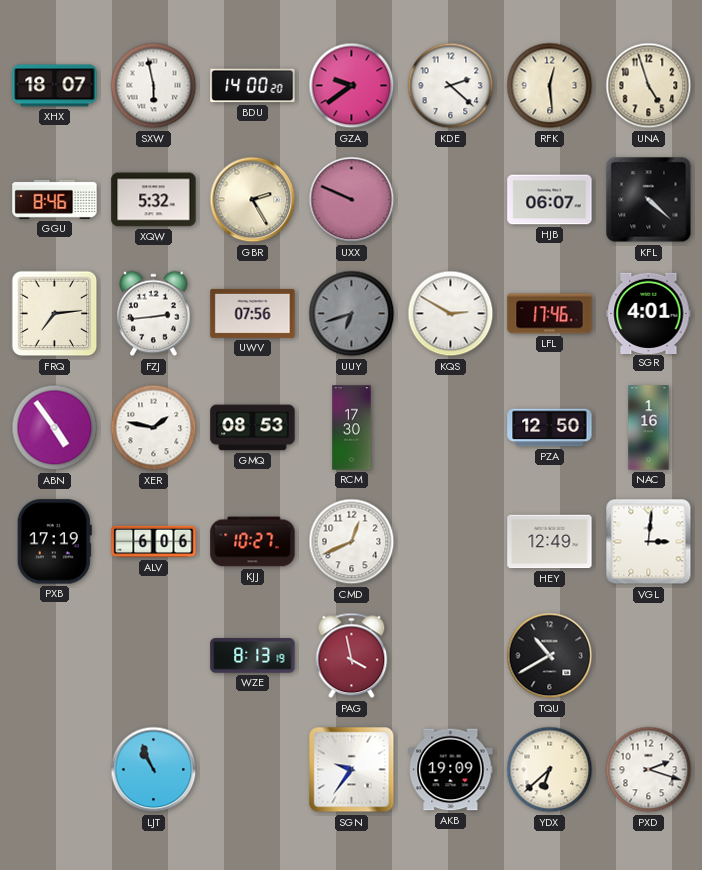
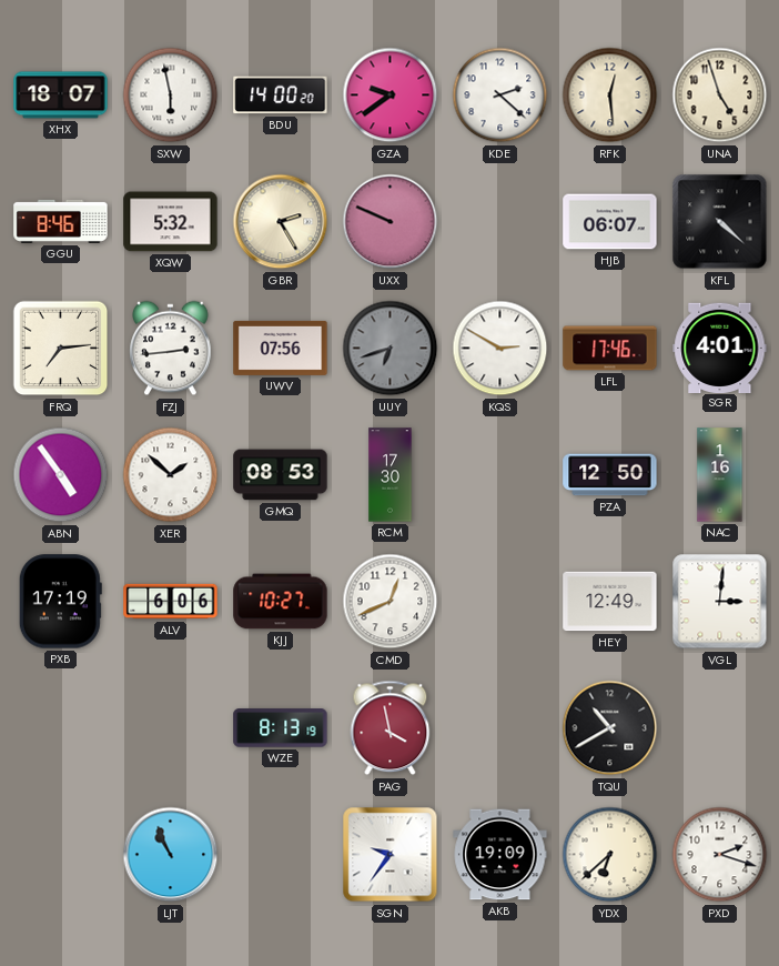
XER: 1:47 -> 1:52
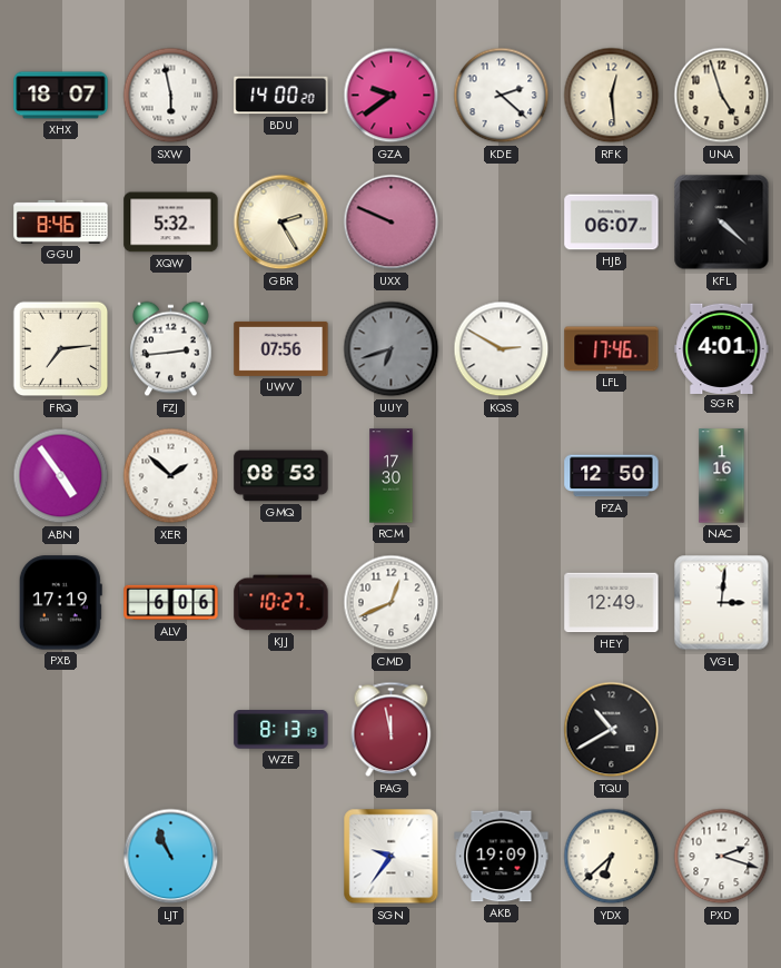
PAG: 3:58 -> 11:58
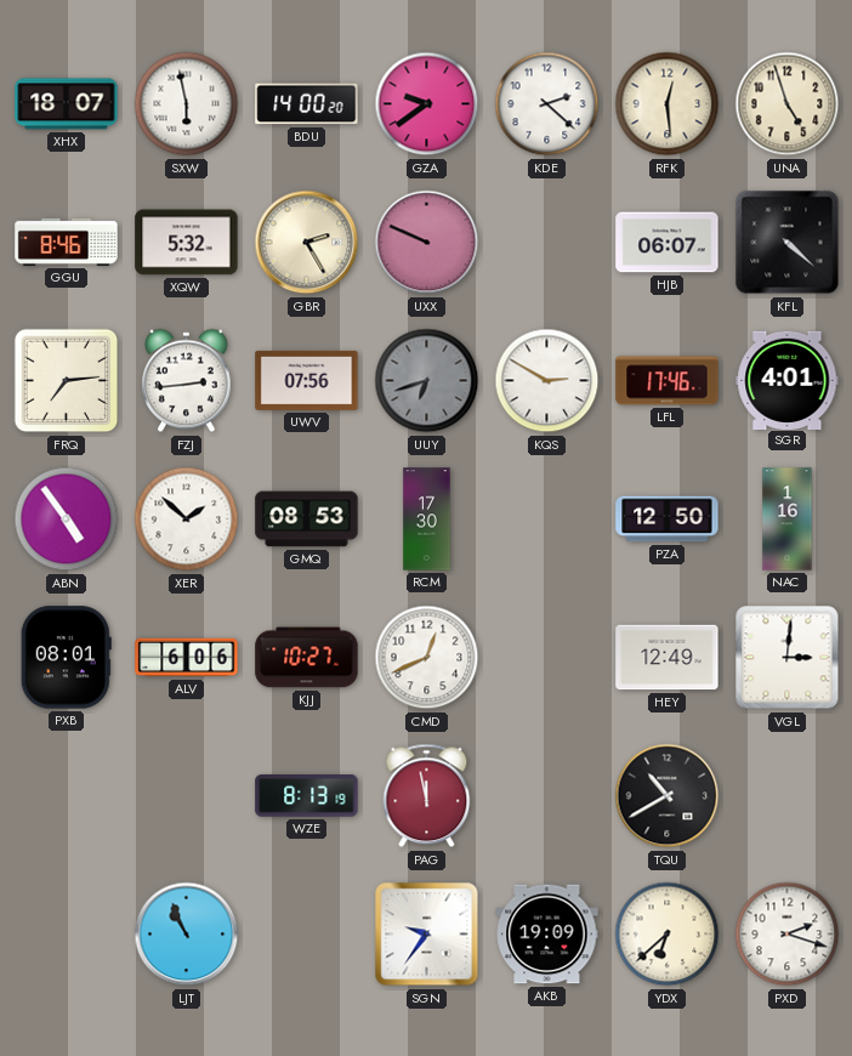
PXB: 17:19 -> 08:01
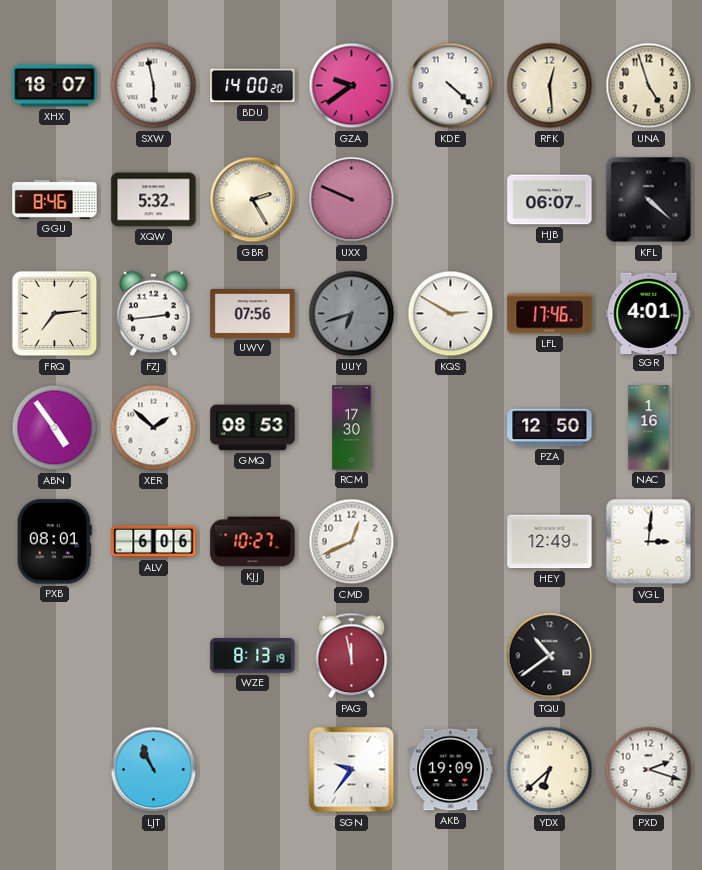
KDE: 2:22 -> 4:22
TQU: 10:40 -> 10:39
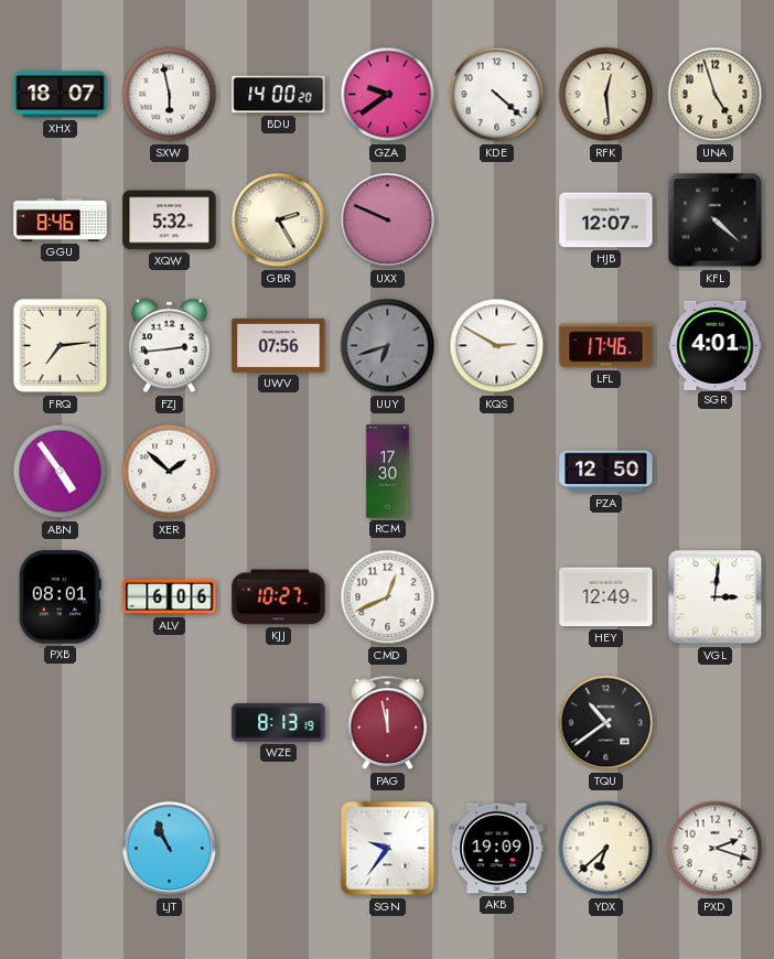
HJB: 06:07 -> 12:07
GMQ: 08:53 -> none
NAC: 1:16 -> none
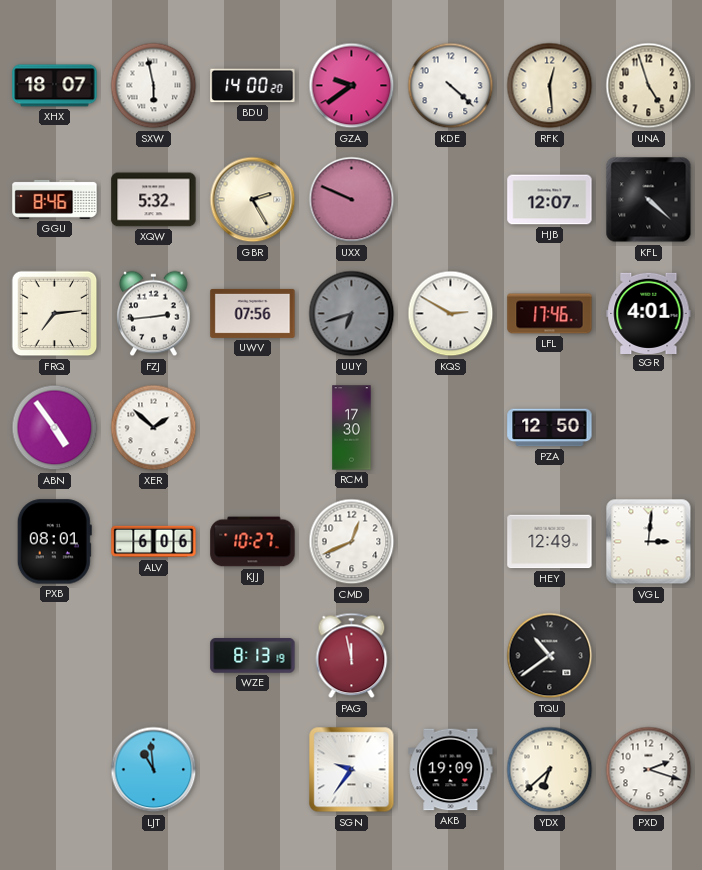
LJT: 10:56 -> 10:59
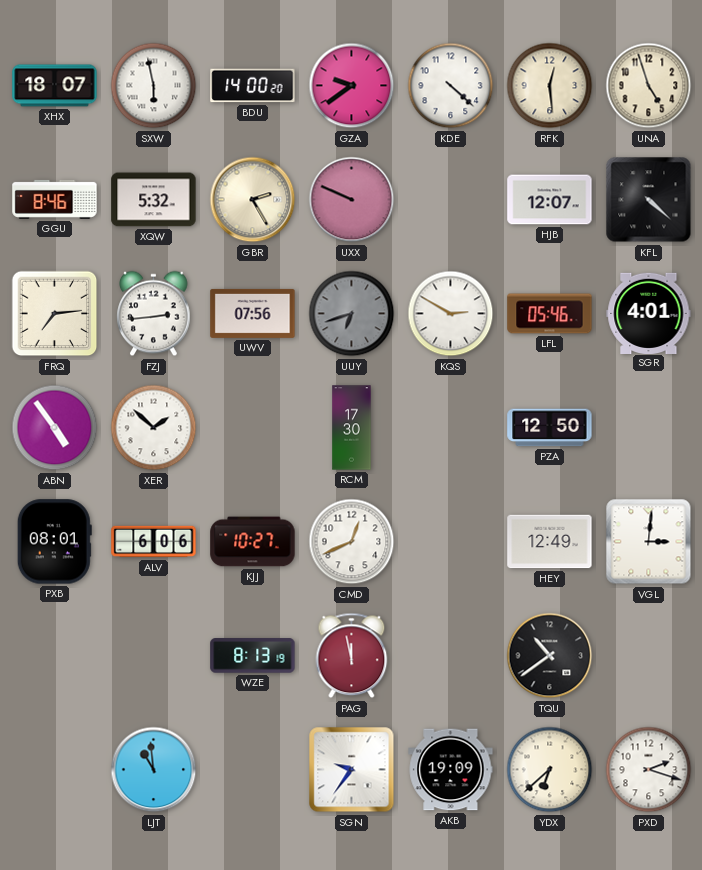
LFL: 17:46 -> 05:46
